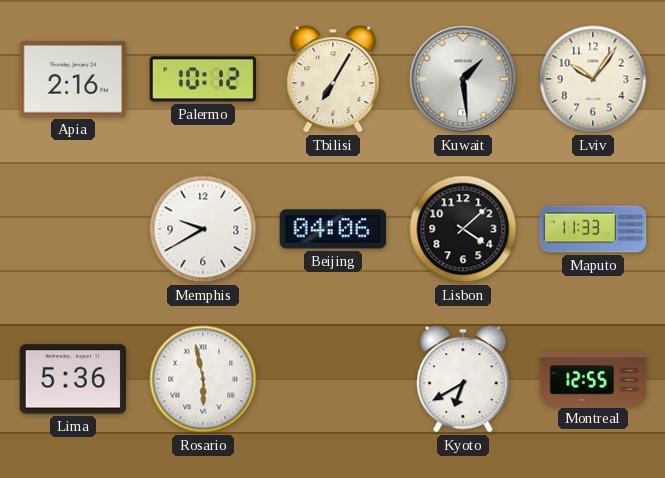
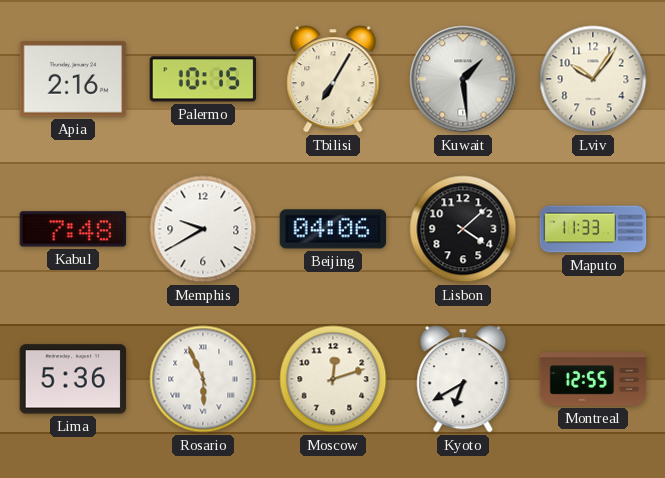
Palermo: 10:12 -> 10:15
Kabul: none -> 7:48
Rosario: 5:58 -> 5:56
Moscow: none -> 12:12
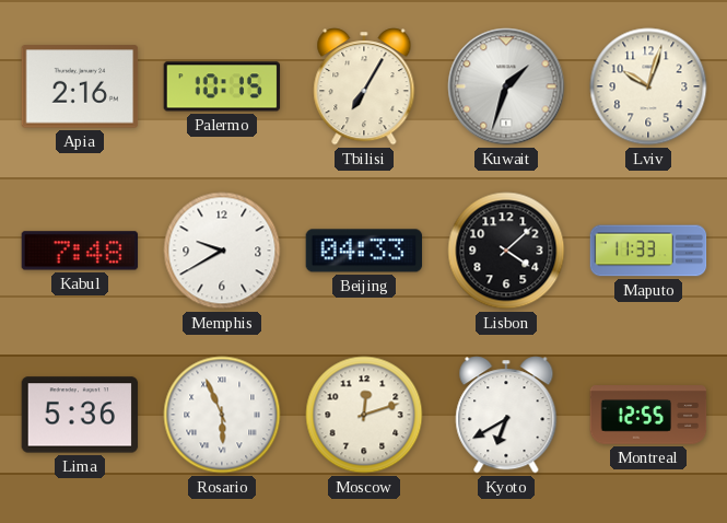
Kuwait: 1:29 -> 1:33
Lviv: 10:06 -> 10:03
Beijing: 04:06 -> 04:33
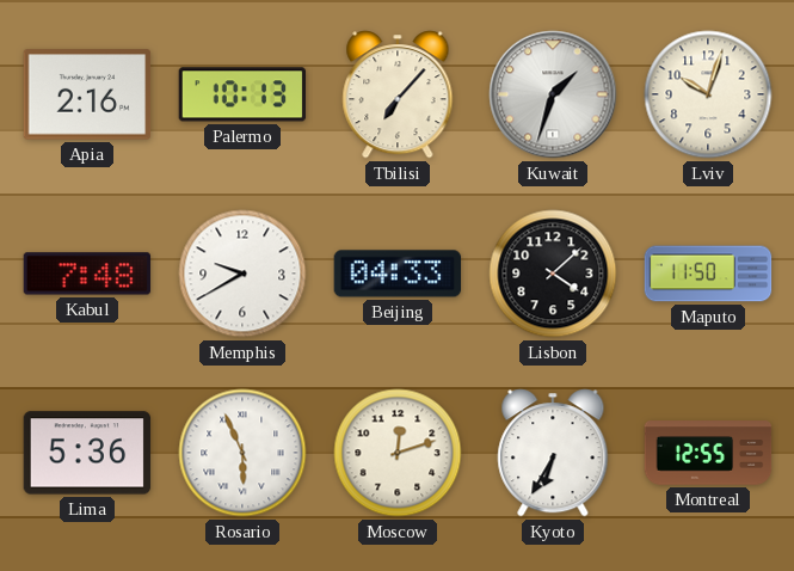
Palermo: 10:15 -> 10:13
Tbilisi: 7:05 -> 7:07
Maputo: 11:33 -> 11:50
Kyoto: 6:40 -> 6:35
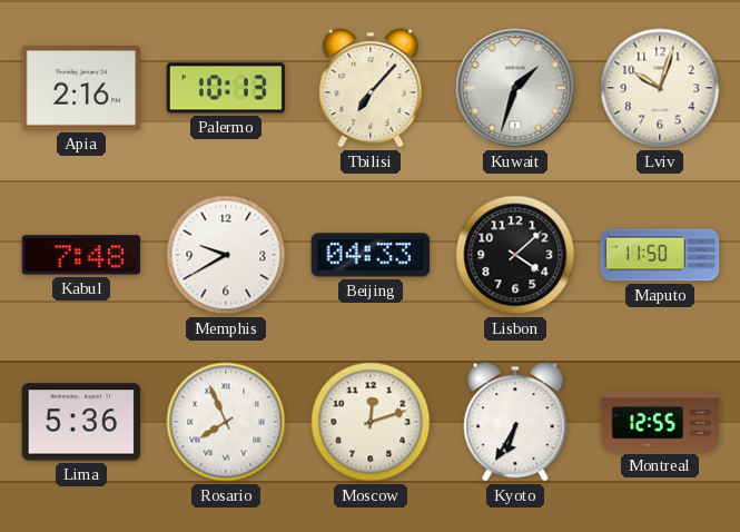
Rosario: 5:56 -> 7:56
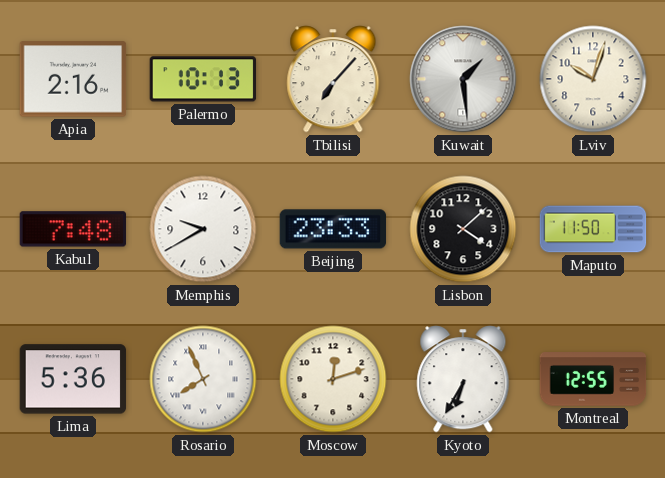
Kuwait: 1:33 -> 1:29
Beijing: 04:33 -> 23:33
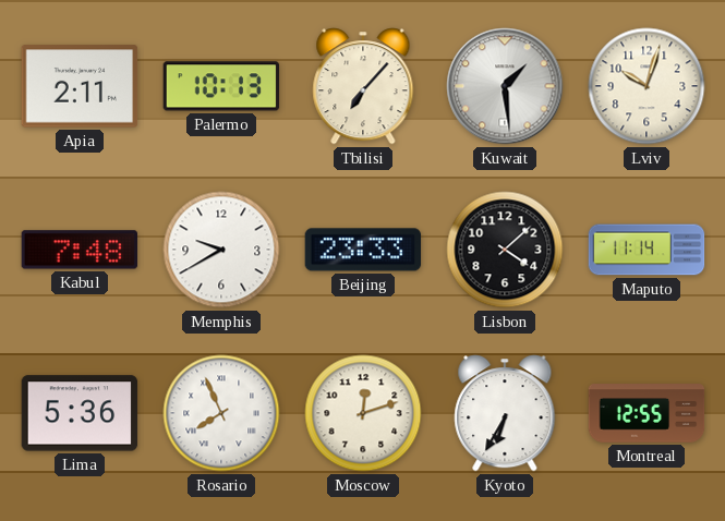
Apia: 2:16 -> 2:11
Maputo: 11:50 -> 11:14
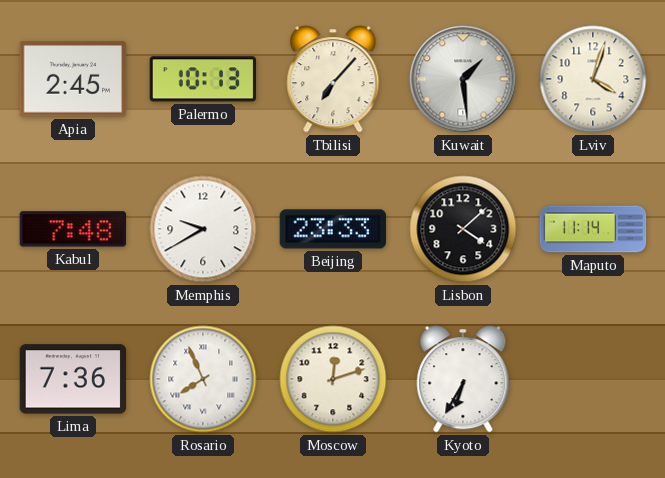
Apia: 2:11 -> 2:45
Lviv: 10:03 -> 4:03
Lima: 5:36 -> 7:36
Montreal: 12:55 -> none
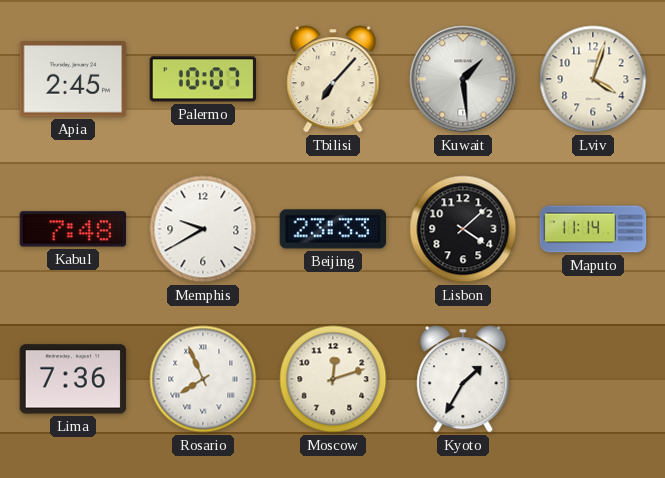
Palermo: 10:13 -> 10:07
Kyoto: 6:35 -> 1:35
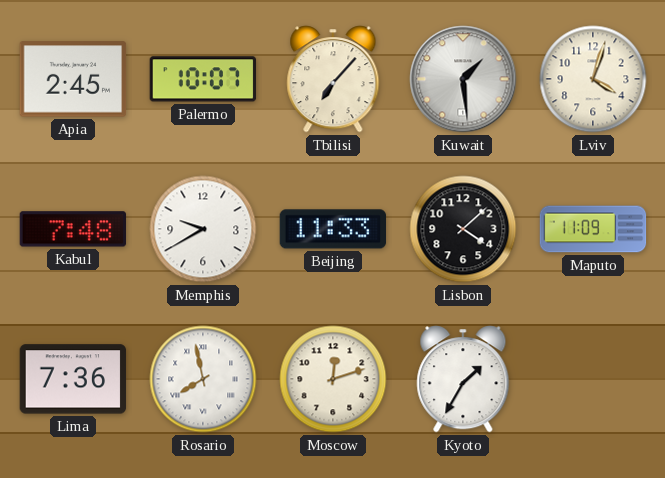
Beijing: 23:33 -> 11:33
Maputo: 11:14 -> 11:09
Rosario: 7:56 -> 7:58
